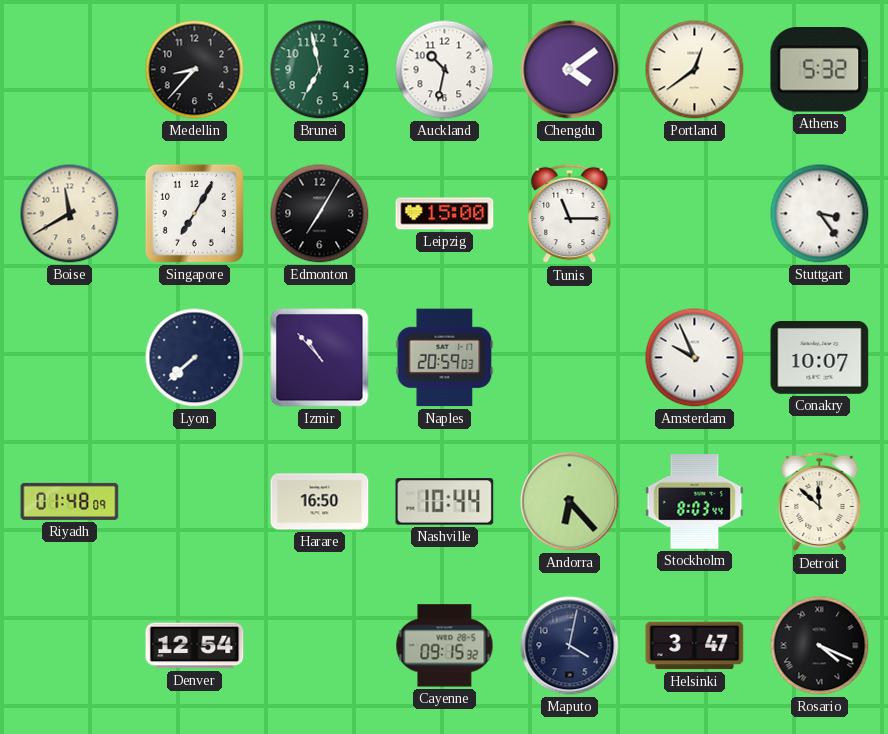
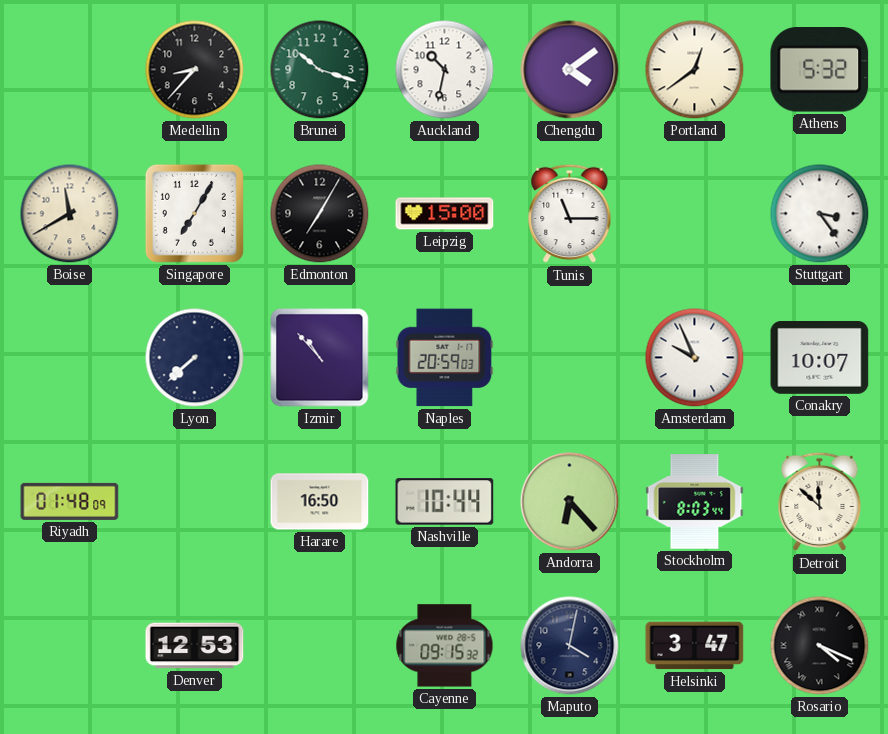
Brunei: 6:58 -> 10:18
Denver: 12:54 -> 12:53
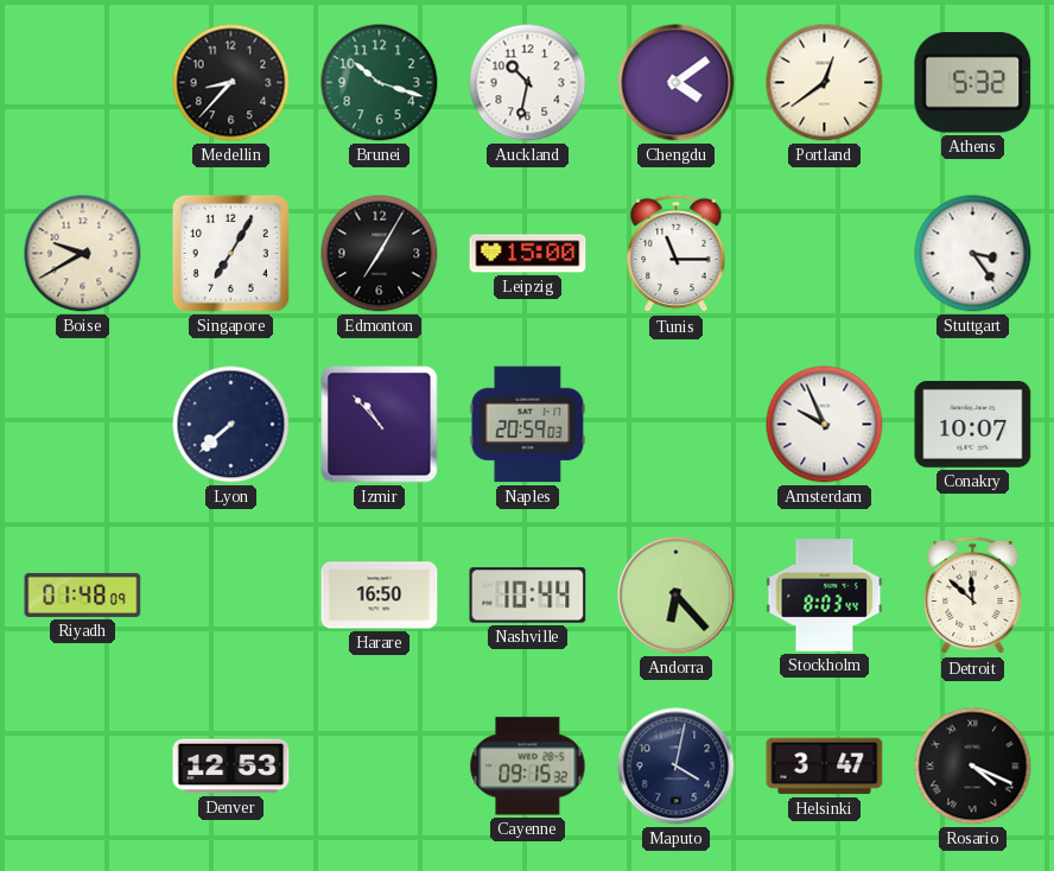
Boise: 11:40 -> 9:40
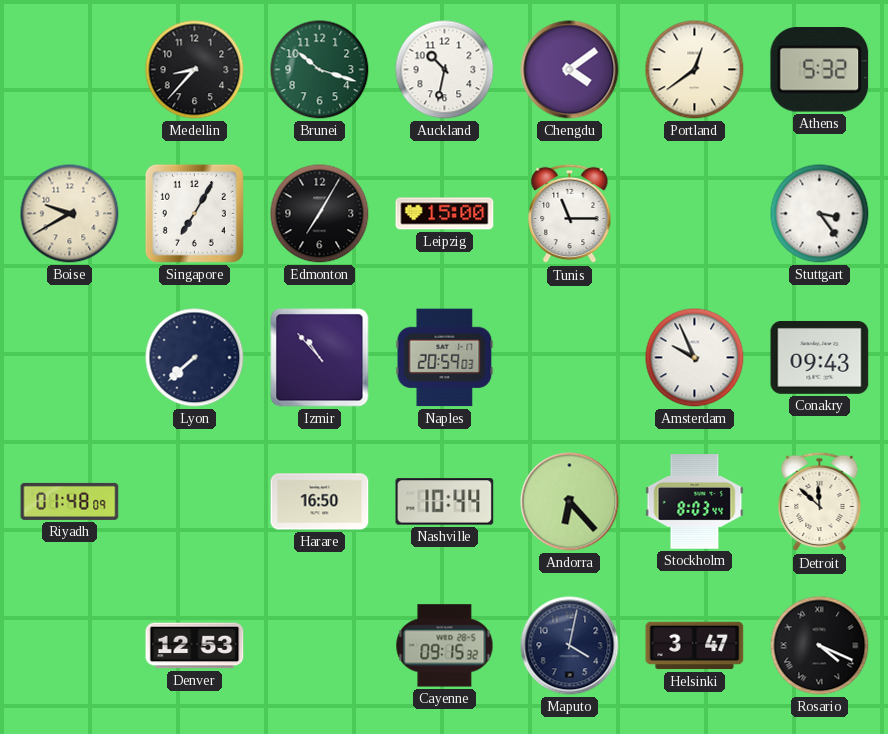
Conakry: 10:07 -> 09:43
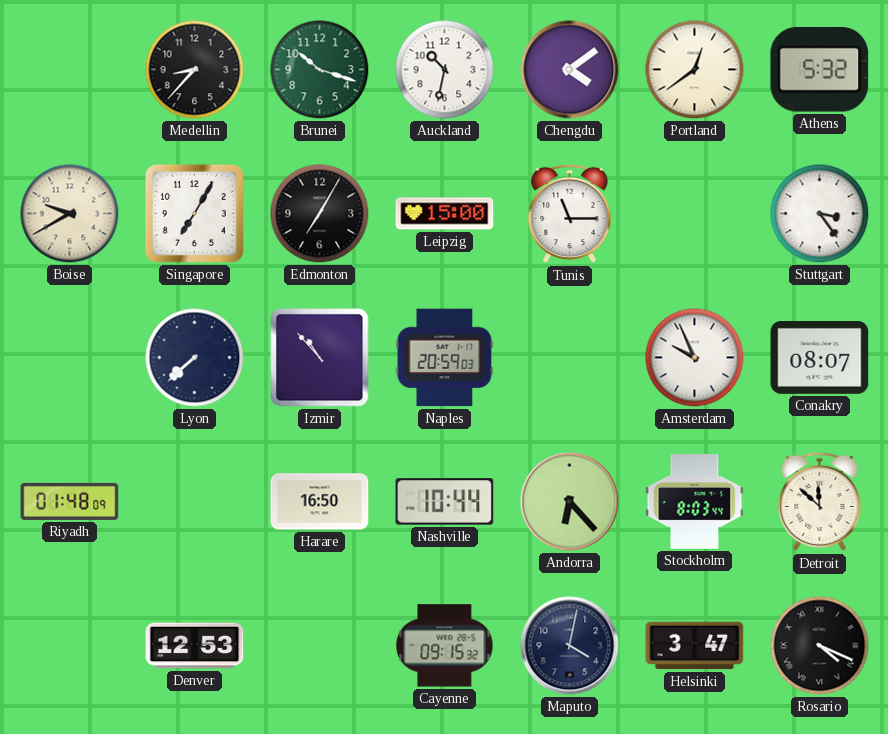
Conakry: 09:43 -> 08:07
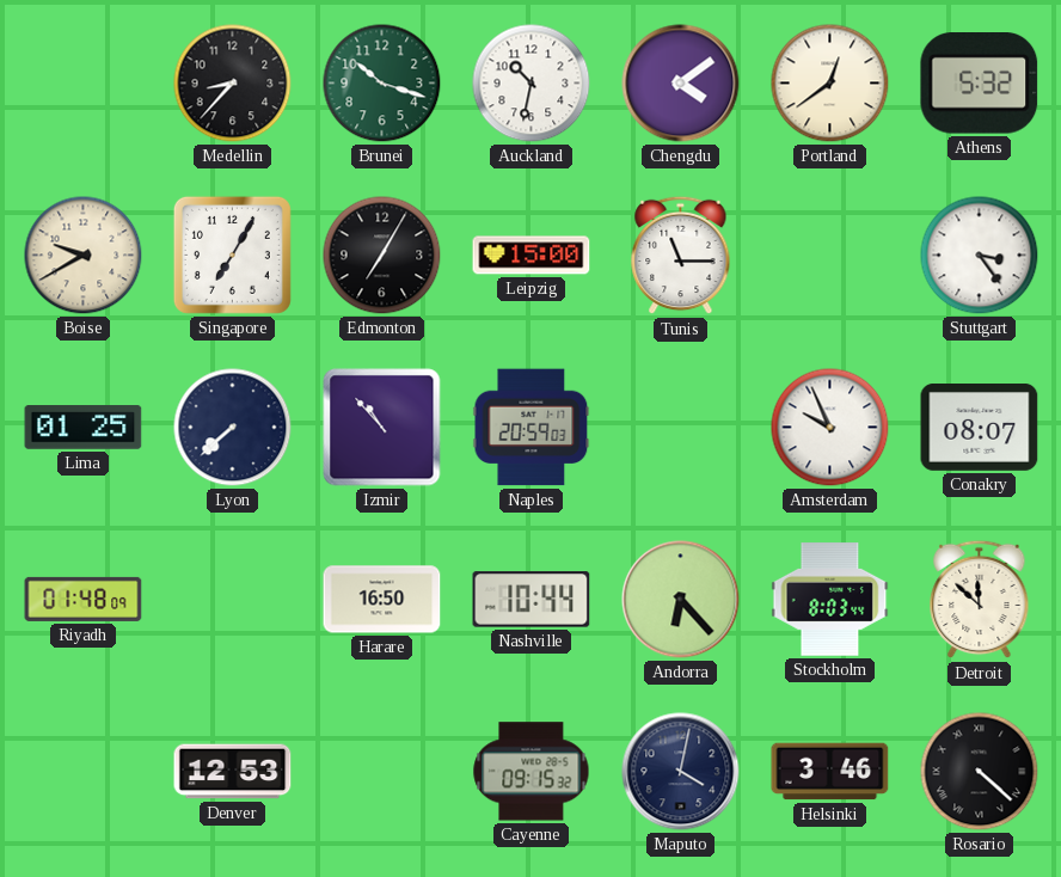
Lima: none -> 01:25
Helsinki: 3:47 -> 3:46
Rosario: 4:19 -> 4:22
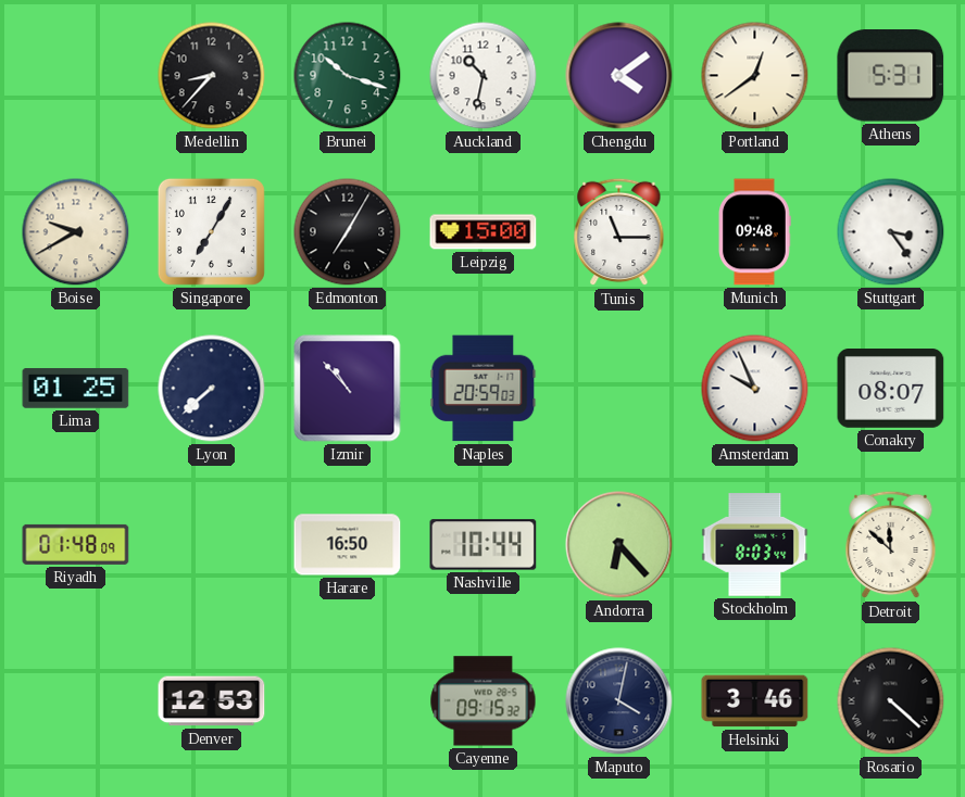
Athens: 5:32 -> 5:31
Munich: none -> 09:48
